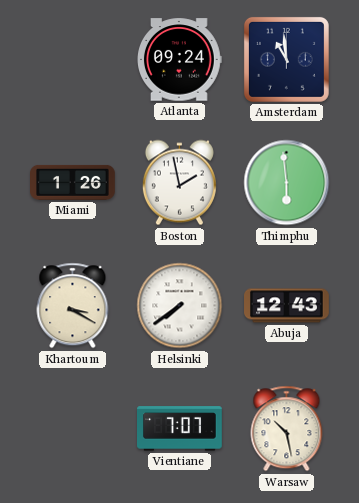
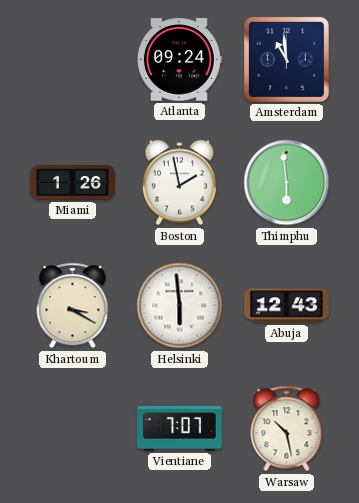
Helsinki: 7:39 -> 5:59
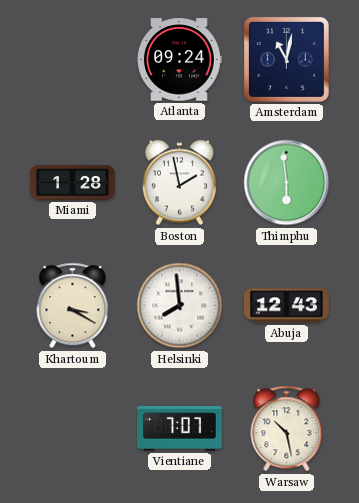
Amsterdam: 10:59 -> 11:02
Miami: 1:26 -> 1:28
Helsinki: 5:59 -> 7:59
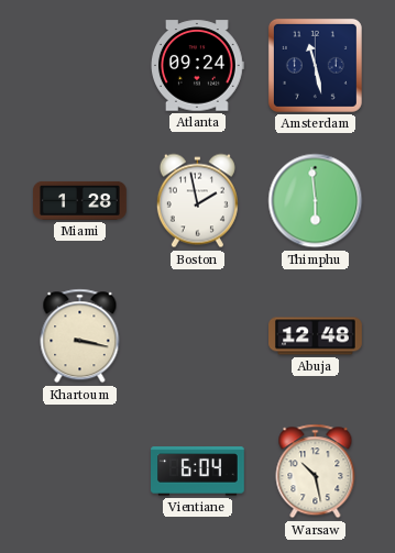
Amsterdam: 11:02 -> 11:28
Khartoum: 3:20 -> 3:17
Helsinki: 7:59 -> none
Abuja: 12:43 -> 12:48
Vientiane: 7:07 -> 6:04
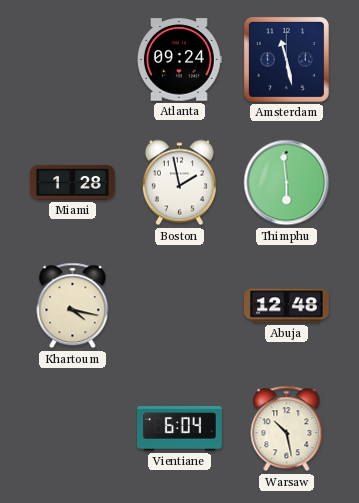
Khartoum: 3:17 -> 4:17
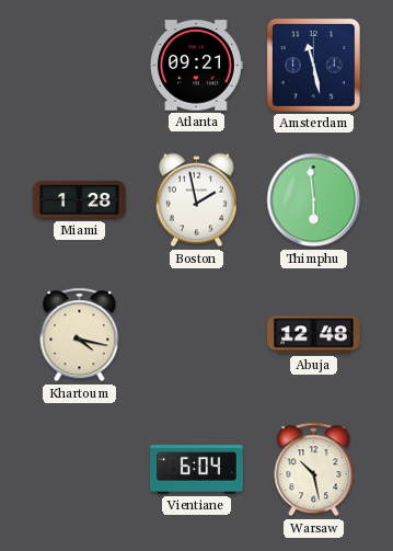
Atlanta: 09:24 -> 09:21
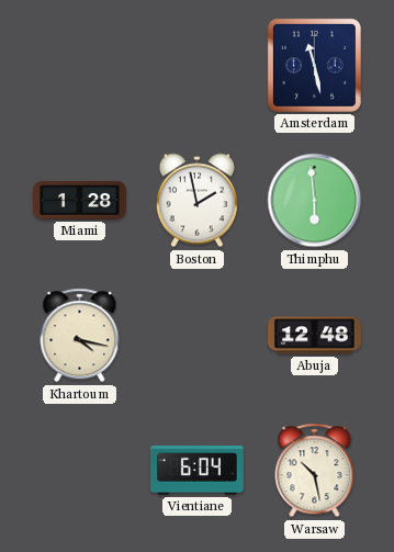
Atlanta: 09:21 -> none
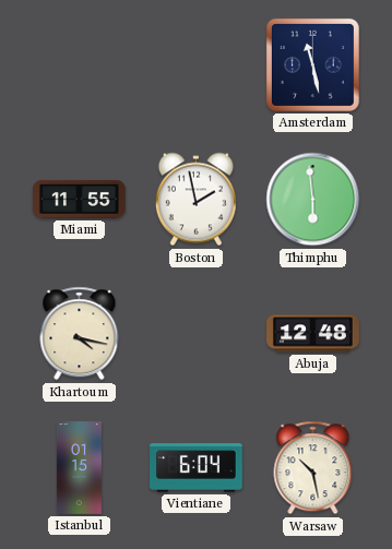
Miami: 1:28 -> 11:55
Istanbul: none -> 01:15
